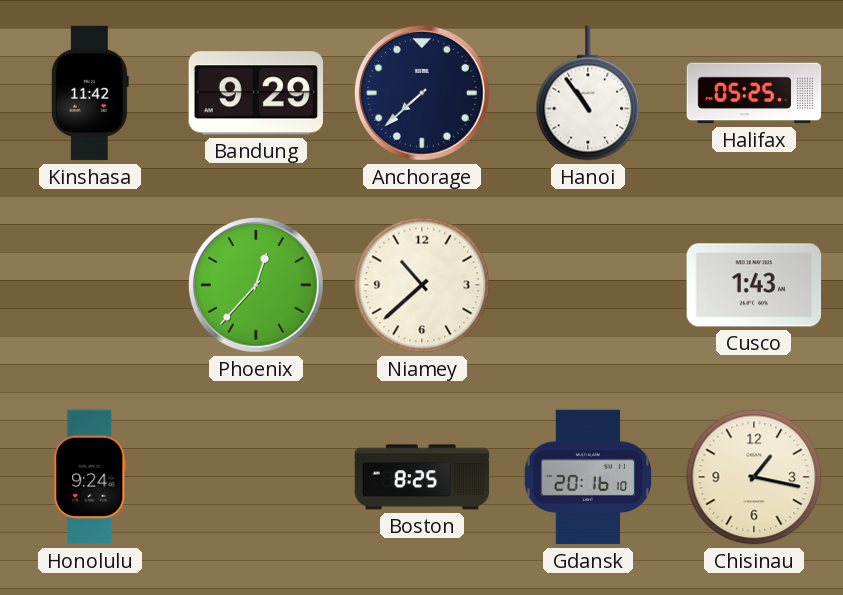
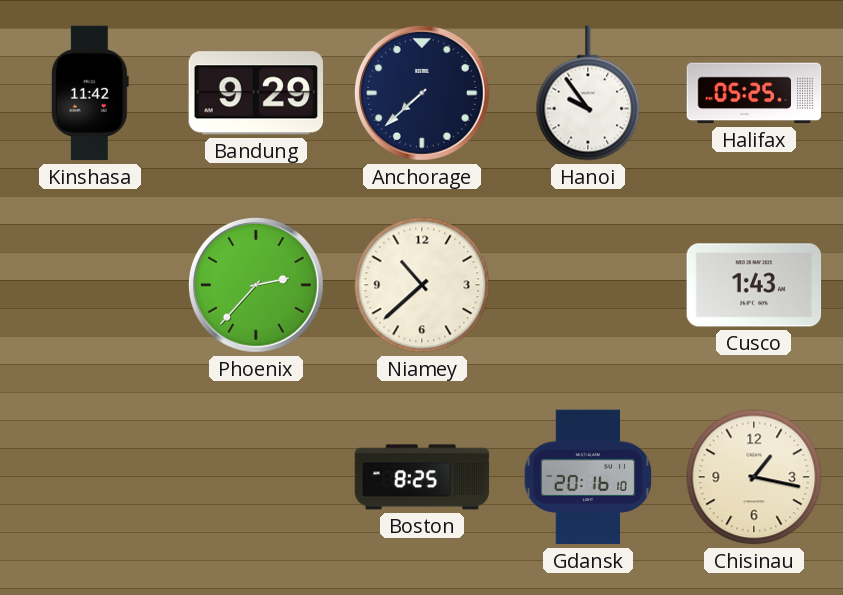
Hanoi: 10:54 -> 9:54
Phoenix: 12:37 -> 2:37
Honolulu: 9:24 -> none
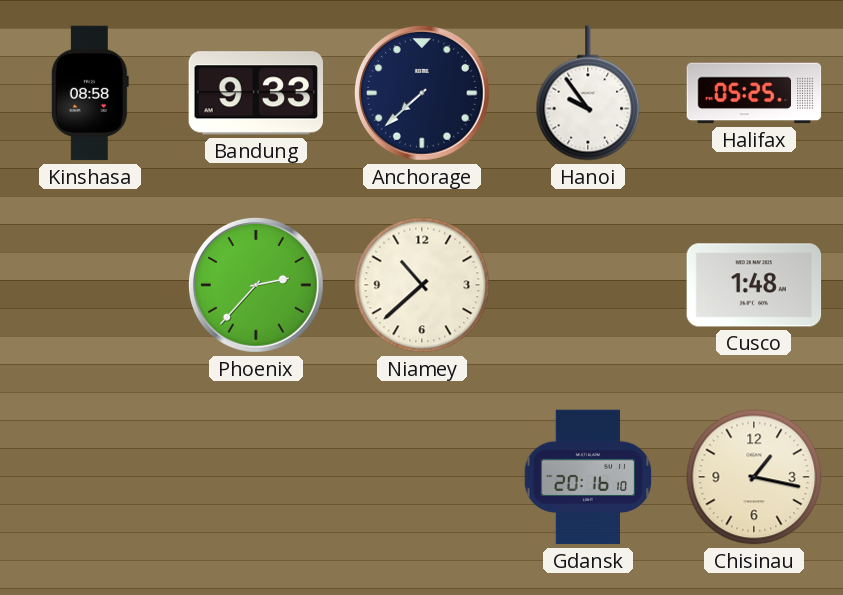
Kinshasa: 11:42 -> 08:58
Bandung: 9:29 -> 9:33
Cusco: 1:43 -> 1:48
Boston: 8:25 -> none
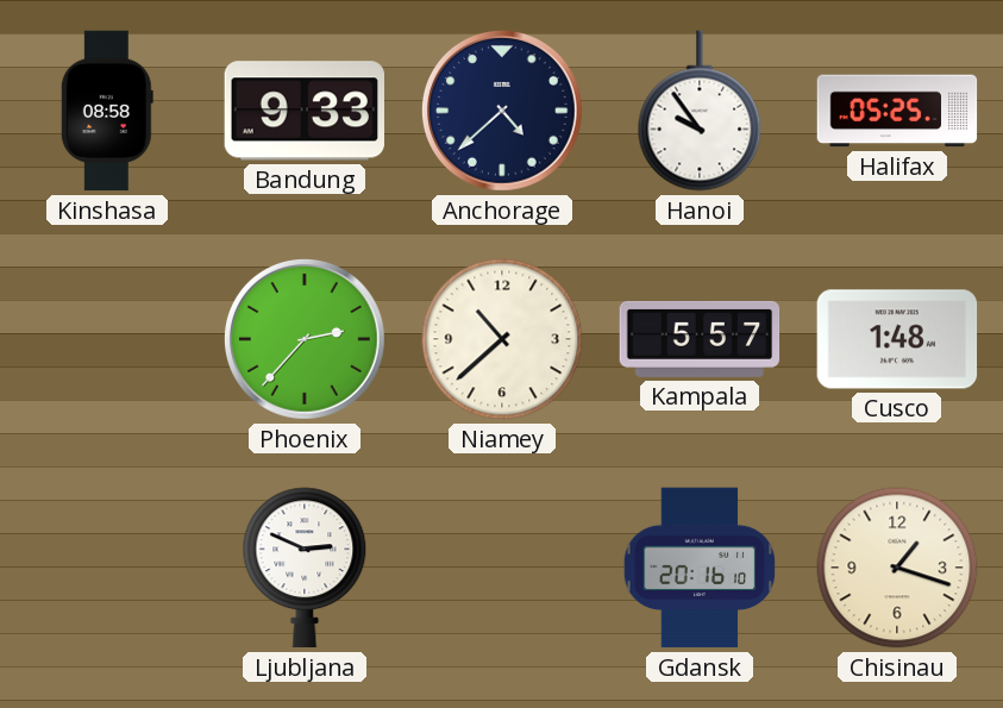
Anchorage: 7:38 -> 4:38
Kampala: none -> 5:57
Ljubljana: none -> 2:49
Chisinau: 1:17 -> 1:18
